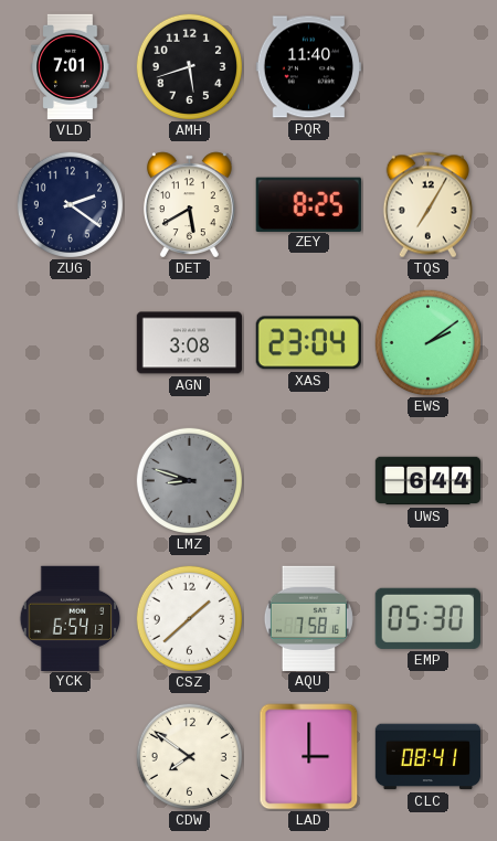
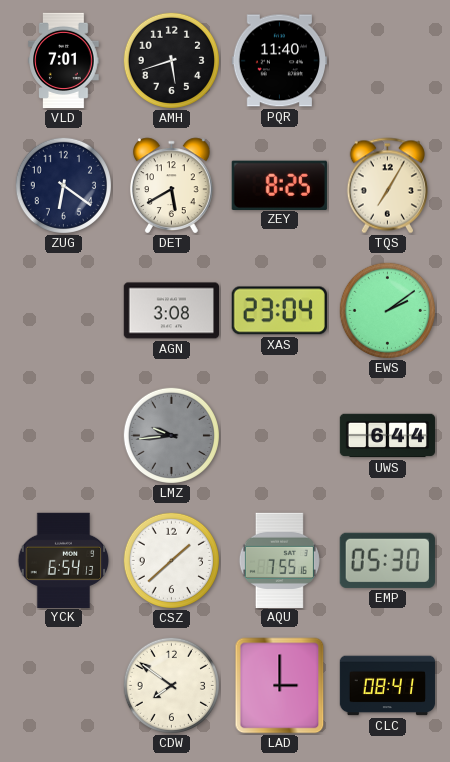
ZUG: 2:21 -> 6:21
LMZ: 8:48 -> 9:44
AQU: 7:58 -> 7:55
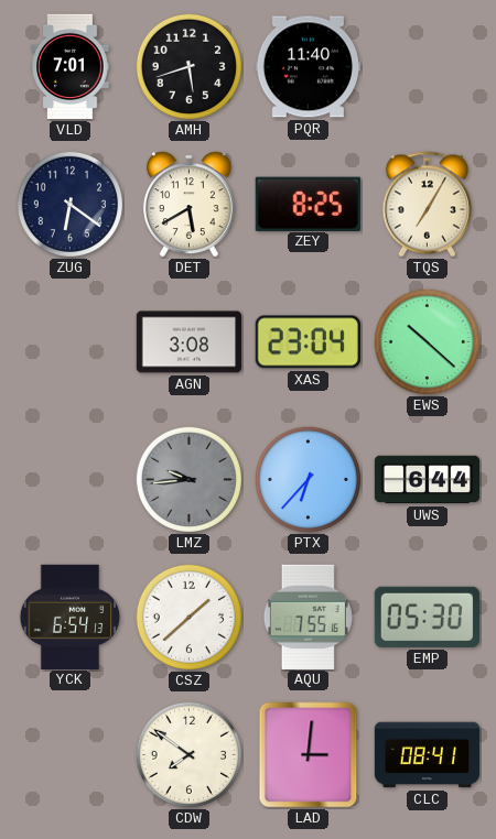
EWS: 2:09 -> 10:22
PTX: none -> 6:37
LAD: 3:00 -> 3:01
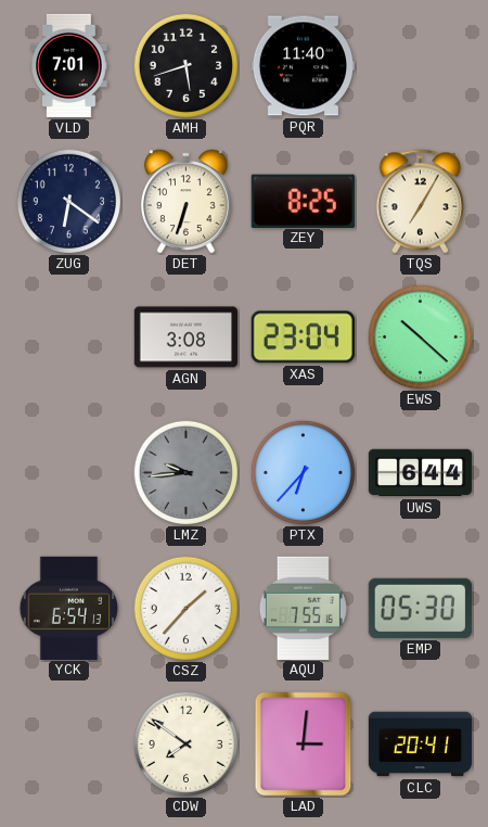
DET: 5:40 -> 6:33
CSZ: 1:38 -> 1:37
CLC: 08:41 -> 20:41
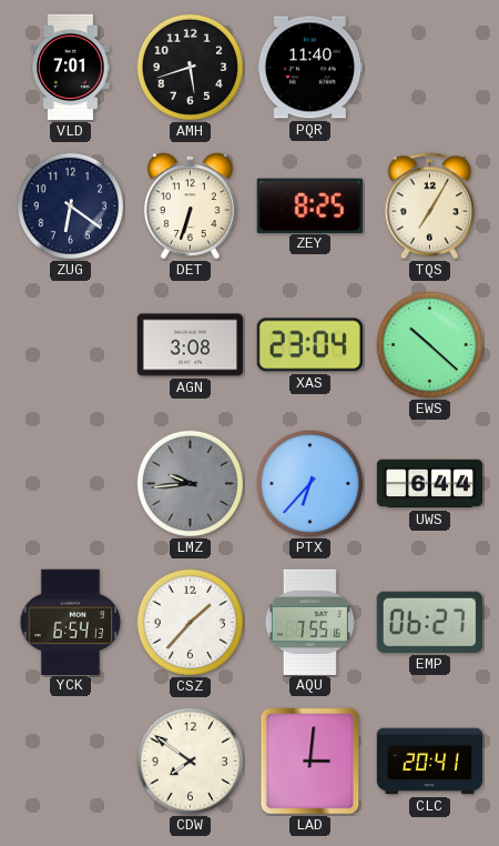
EMP: 05:30 -> 06:27
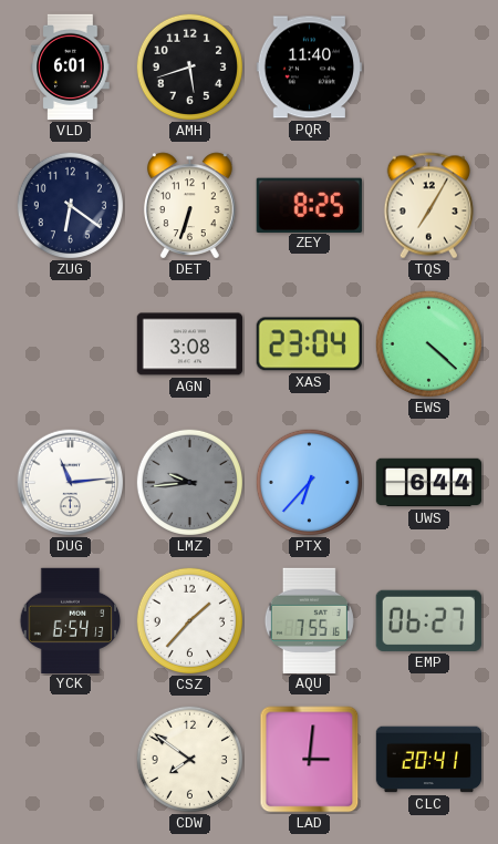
VLD: 7:01 -> 6:01
EWS: 10:22 -> 4:22
DUG: none -> 11:14
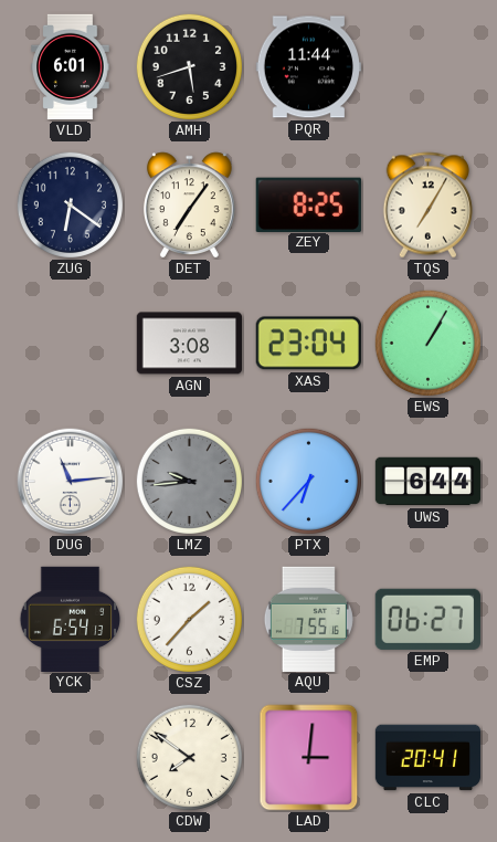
PQR: 11:40 -> 11:44
DET: 6:33 -> 7:06
EWS: 4:22 -> 1:05
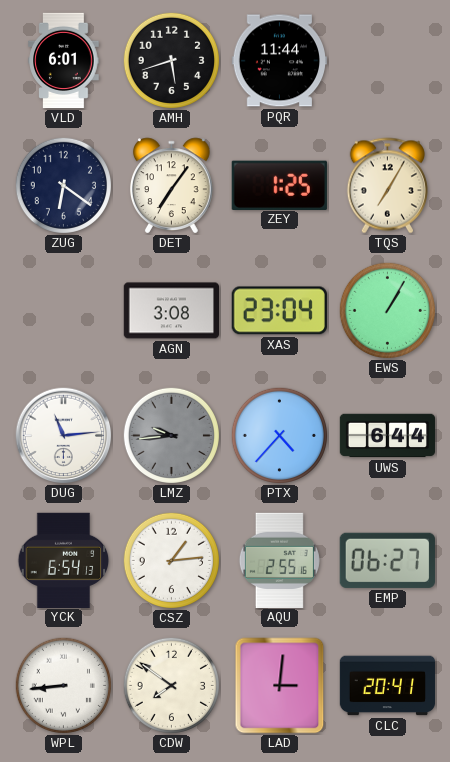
ZEY: 8:25 -> 1:25
PTX: 6:37 -> 4:37
CSZ: 1:37 -> 1:14
AQU: 7:55 -> 2:55
WPL: none -> 8:44
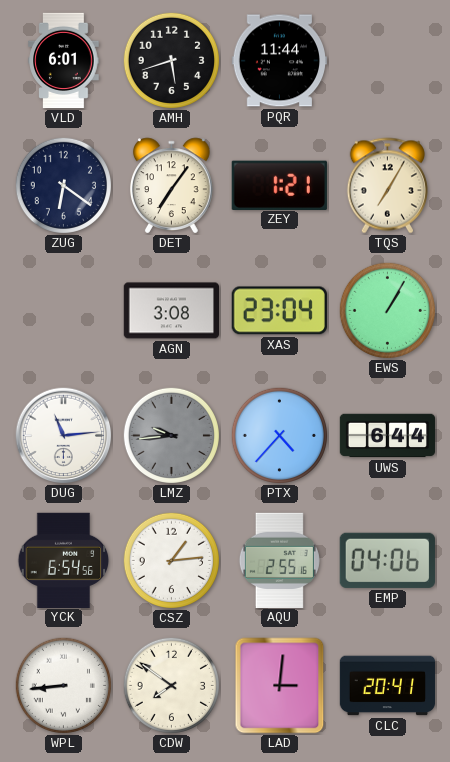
ZEY: 1:25 -> 1:21
YCK: 6:54:13 -> 6:54:56
EMP: 06:27 -> 04:06
